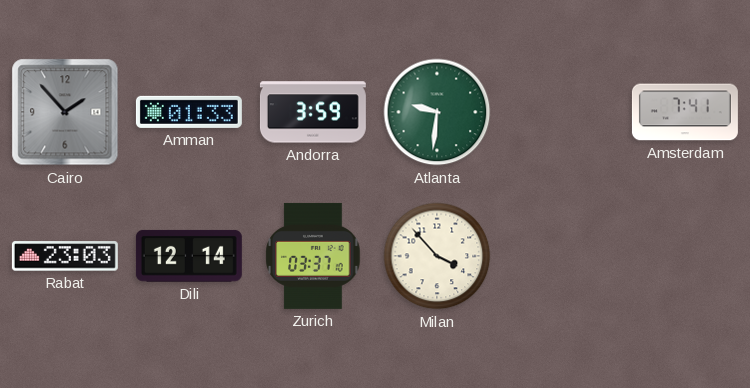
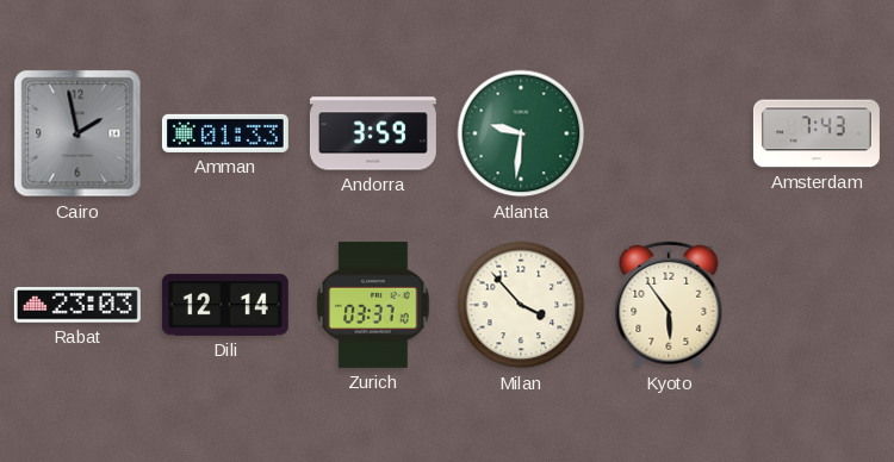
Cairo: 1:53 -> 1:58
Amsterdam: 7:41 -> 7:43
Kyoto: none -> 5:54
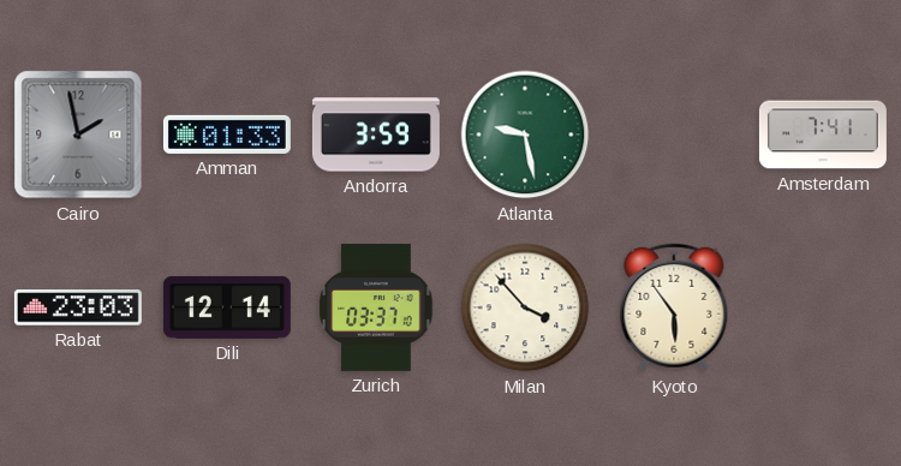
Atlanta: 9:31 -> 9:28
Amsterdam: 7:43 -> 7:41
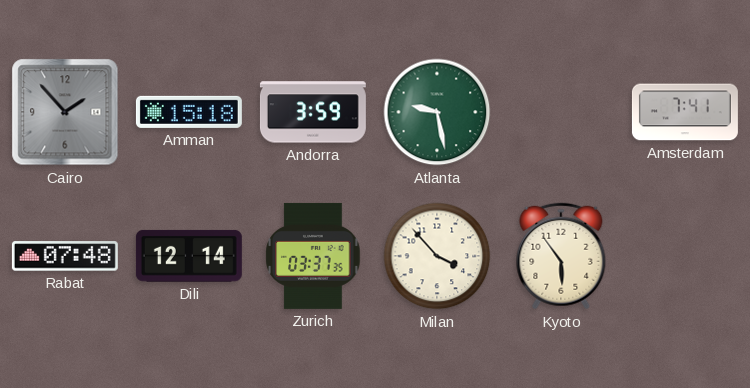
Cairo: 1:58 -> 1:53
Amman: 01:33 -> 15:18
Rabat: 23:03 -> 07:48
Zurich: 03:37:10 -> 03:37:35
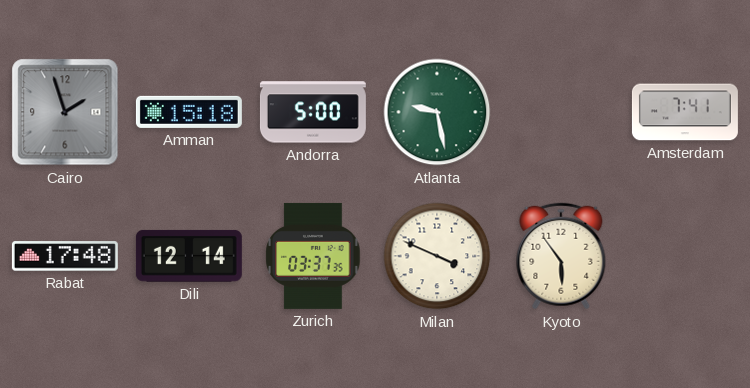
Cairo: 1:53 -> 1:57
Andorra: 3:59 -> 5:00
Rabat: 07:48 -> 17:48
Milan: 3:53 -> 3:49
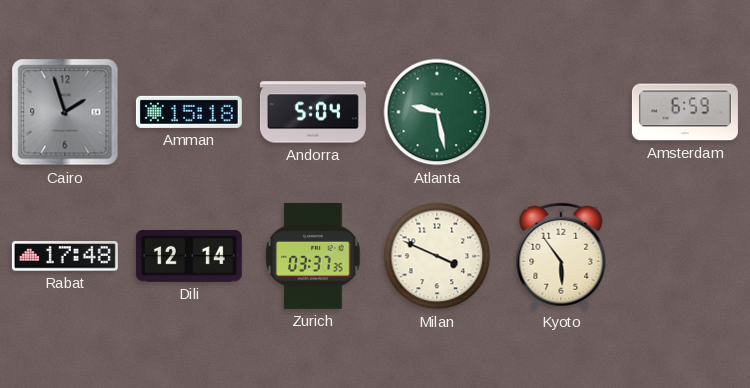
Andorra: 5:00 -> 5:04
Amsterdam: 7:41 -> 6:59
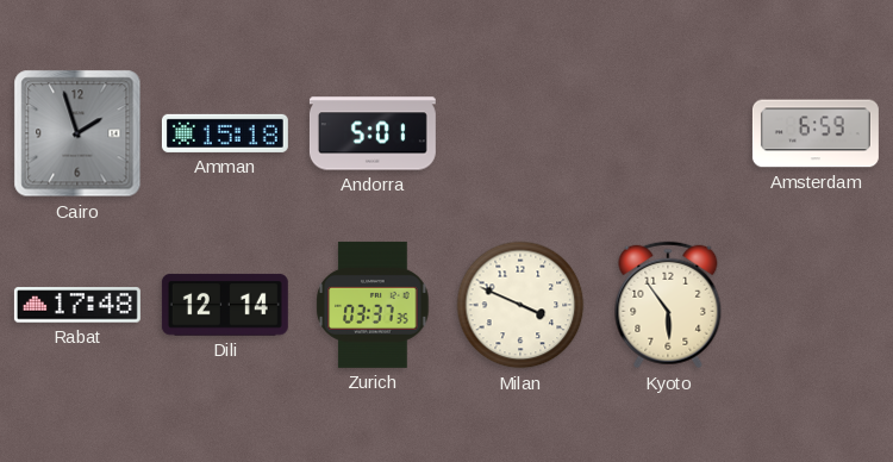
Andorra: 5:04 -> 5:01
Atlanta: 9:28 -> none
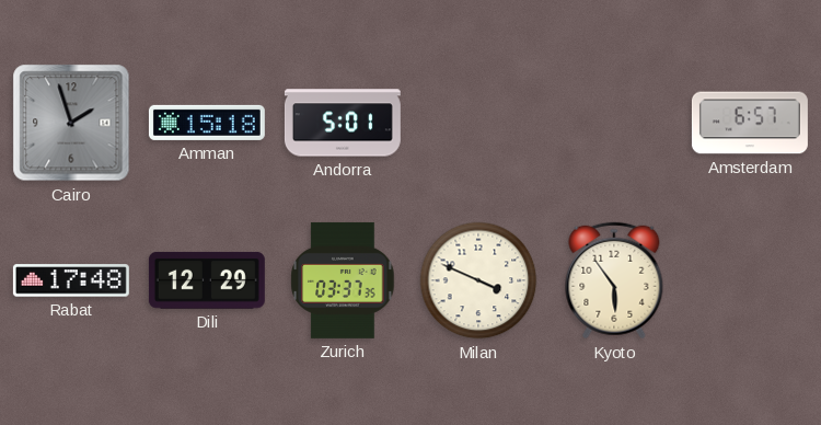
Amsterdam: 6:59 -> 6:57
Dili: 12:14 -> 12:29
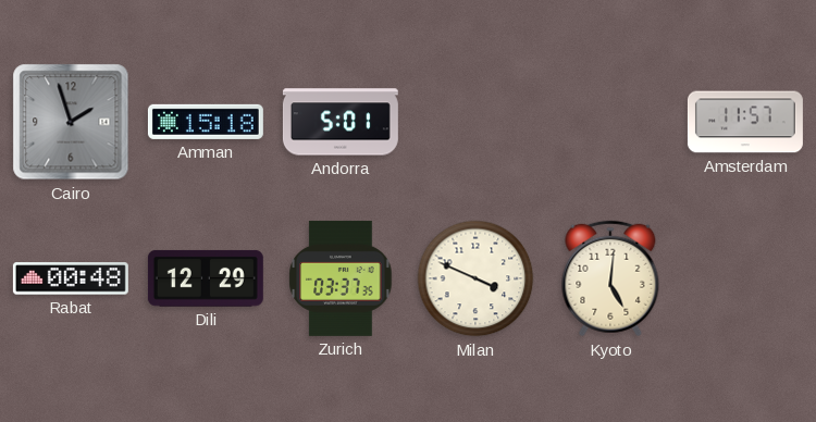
Amsterdam: 6:57 -> 11:57
Rabat: 17:48 -> 00:48
Kyoto: 5:54 -> 5:01
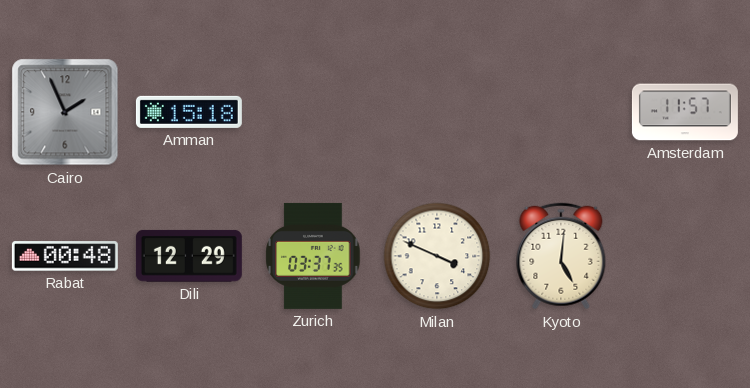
Cairo: 1:57 -> 1:56
Andorra: 5:01 -> none
